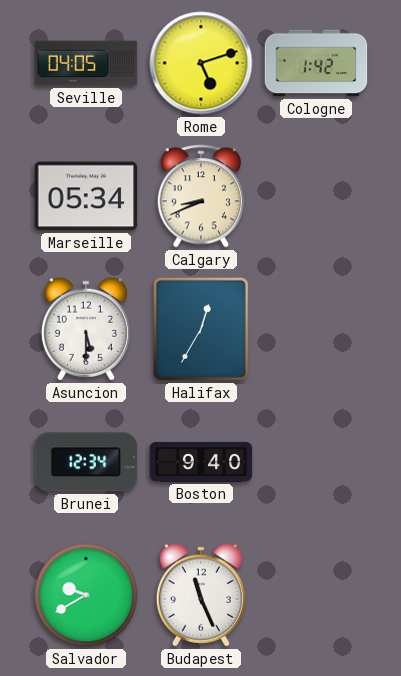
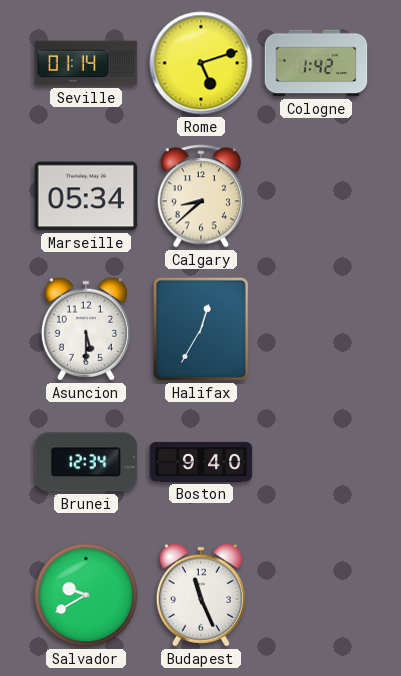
Seville: 04:05 -> 01:14
Calgary: 8:41 -> 8:38
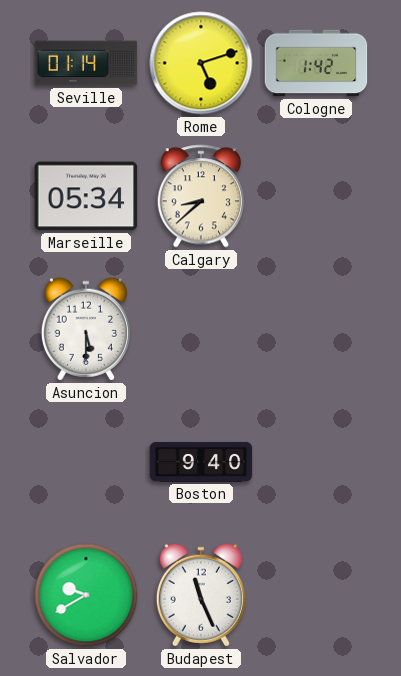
Halifax: 12:35 -> none
Brunei: 12:34 -> none
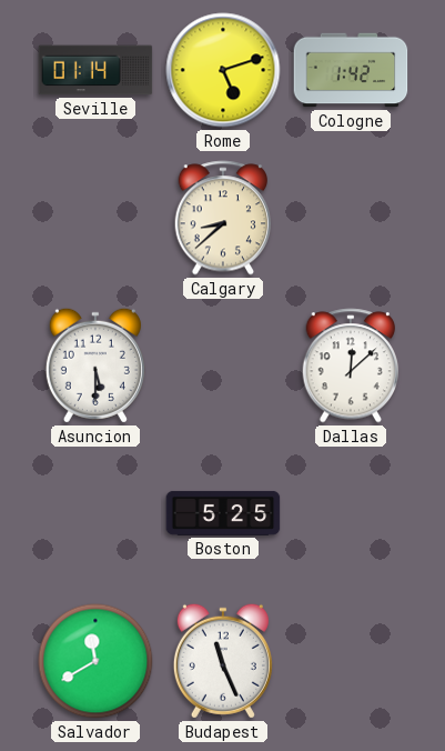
Marseille: 05:34 -> none
Dallas: none -> 12:08
Boston: 9:40 -> 5:25
Salvador: 9:40 -> 11:40
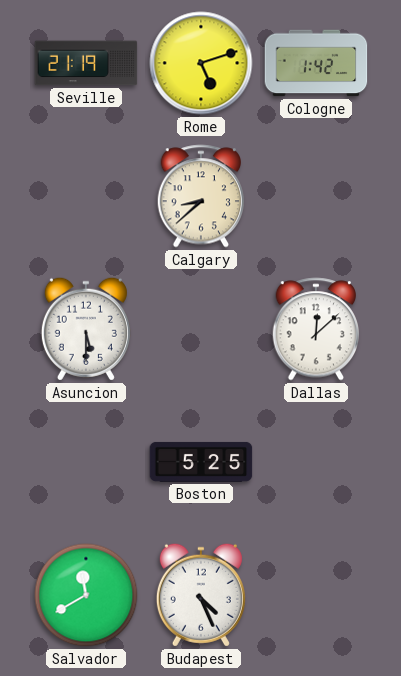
Seville: 01:14 -> 21:19
Budapest: 11:26 -> 4:26
